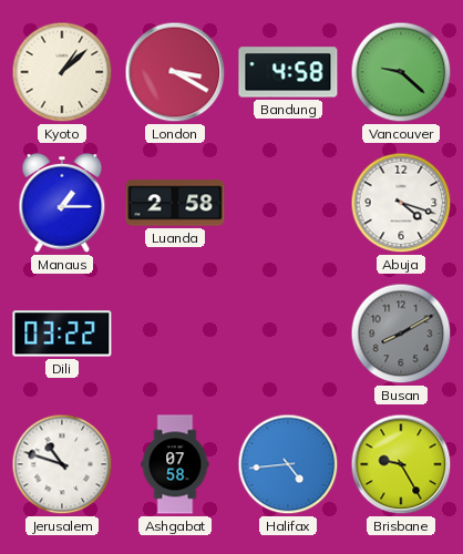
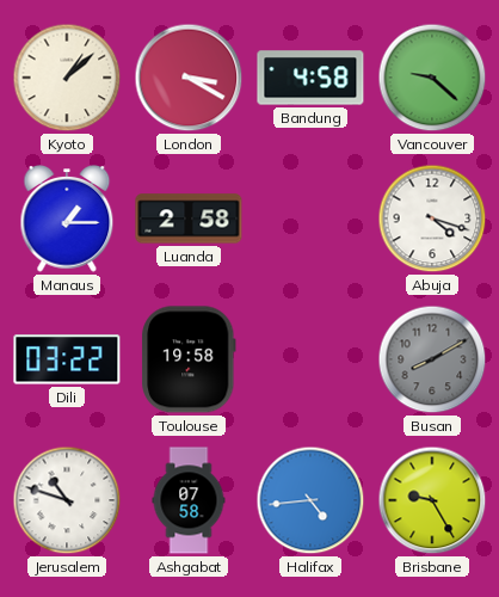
Toulouse: none -> 19:58
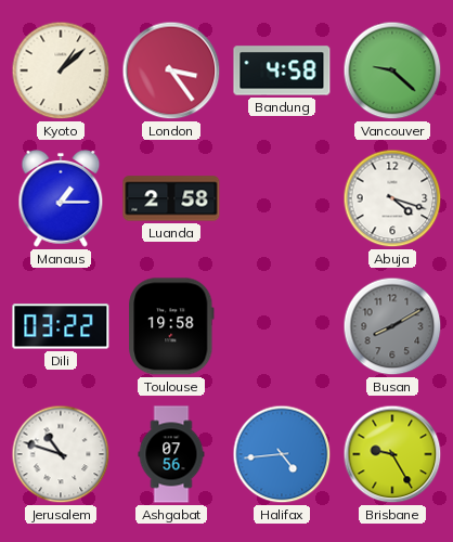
London: 3:20 -> 3:24
Ashgabat: 07:58 -> 07:56
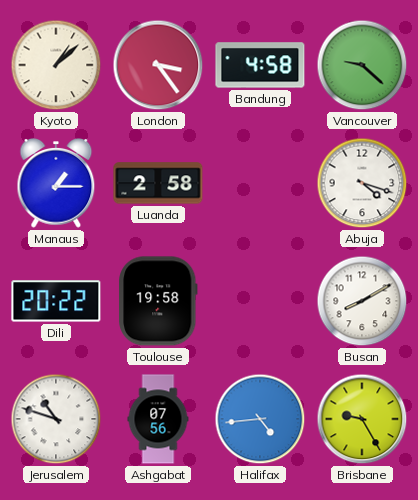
Dili: 03:22 -> 20:22
Busan dial: grey -> white
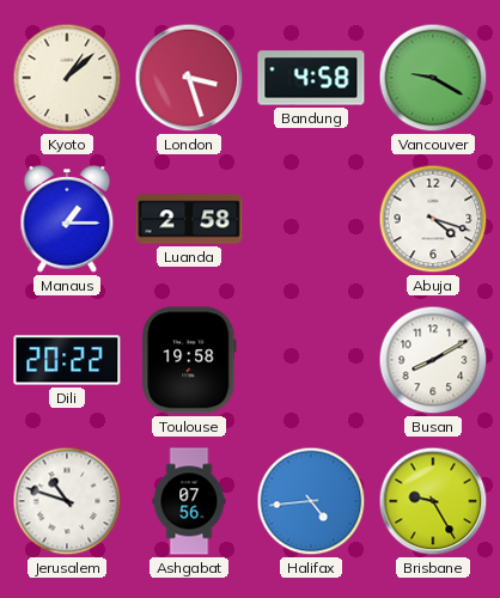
London: 3:24 -> 3:27
Vancouver: 9:22 -> 9:20
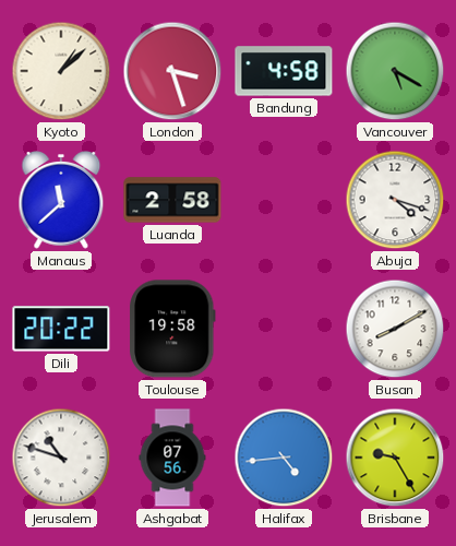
Vancouver: 9:20 -> 5:20
Manaus: 1:15 -> 11:38
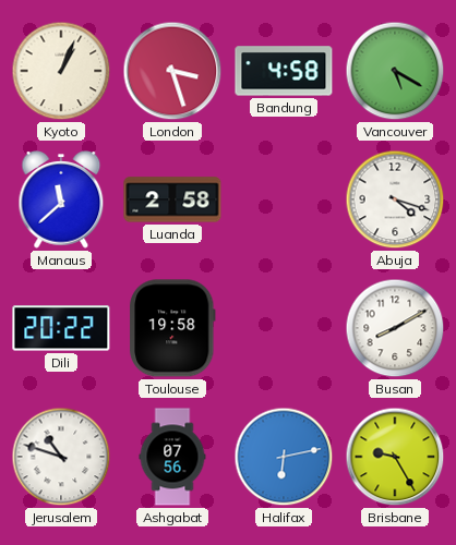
Kyoto: 1:08 -> 1:04
Halifax: 4:44 -> 6:13
